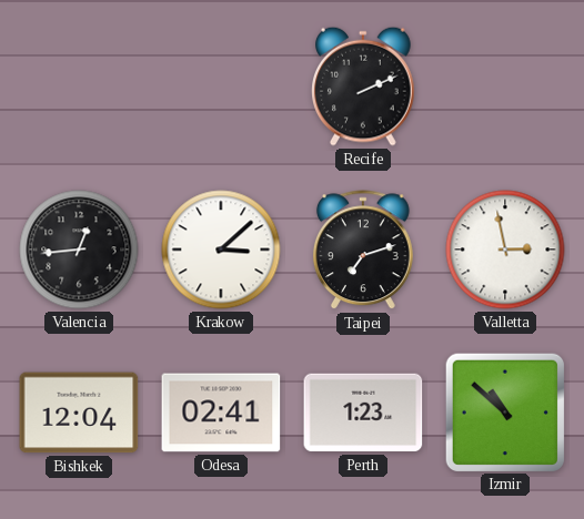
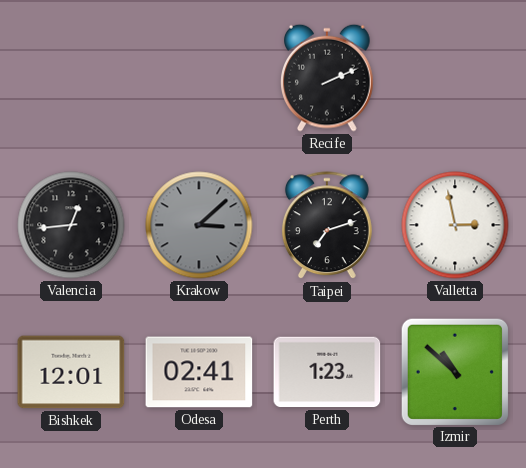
Krakow dial: white -> grey
Bishkek: 12:04 -> 12:01
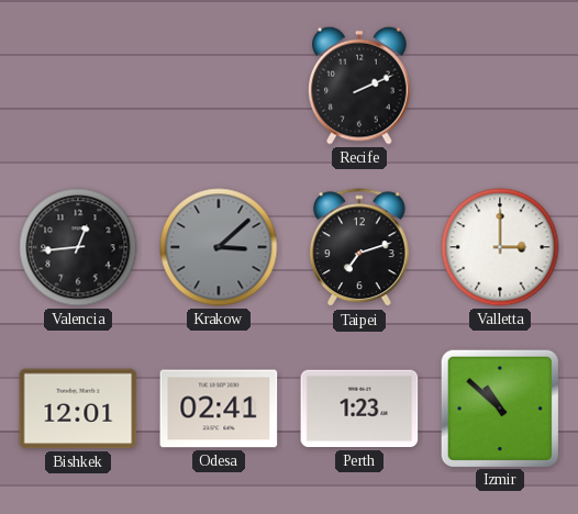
Valletta: 2:58 -> 3:00
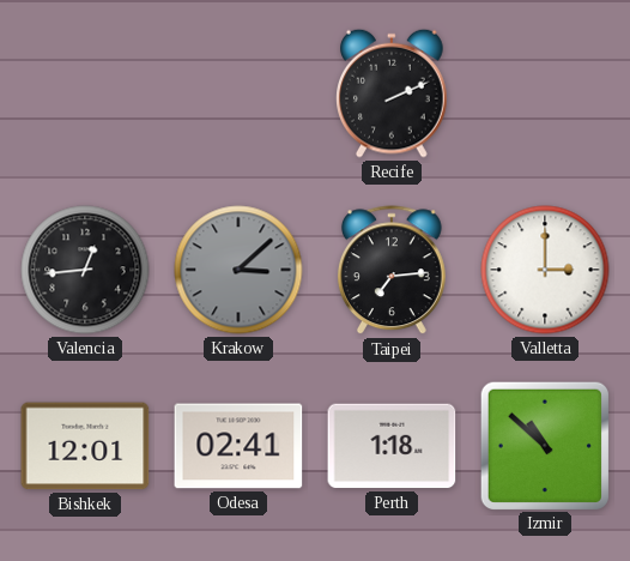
Taipei: 7:12 -> 7:14
Perth: 1:23 -> 1:18
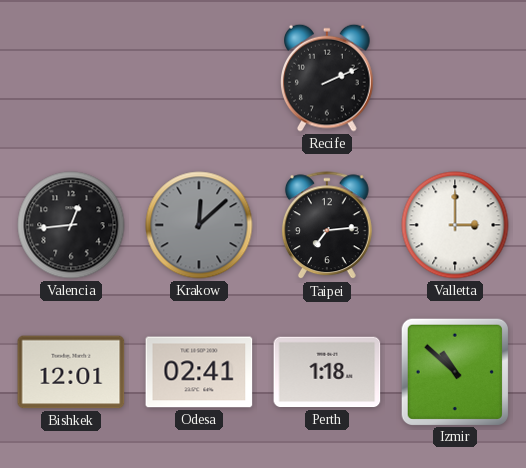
Krakow: 3:08 -> 12:08
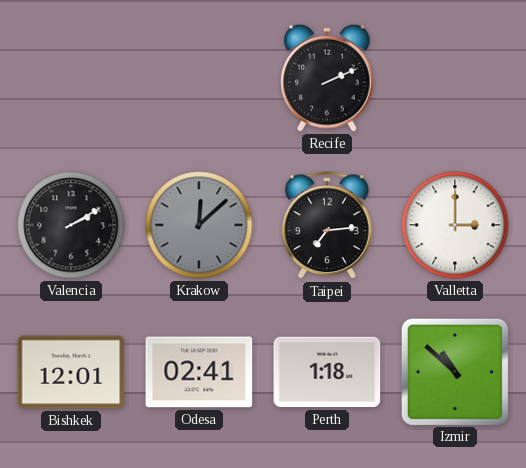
Valencia: 12:44 -> 2:10
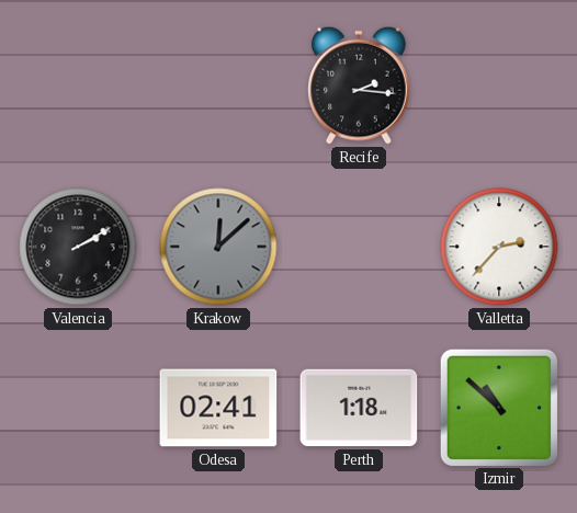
Recife: 2:11 -> 2:16
Taipei: 7:14 -> none
Valletta: 3:00 -> 2:37
Bishkek: 12:01 -> none
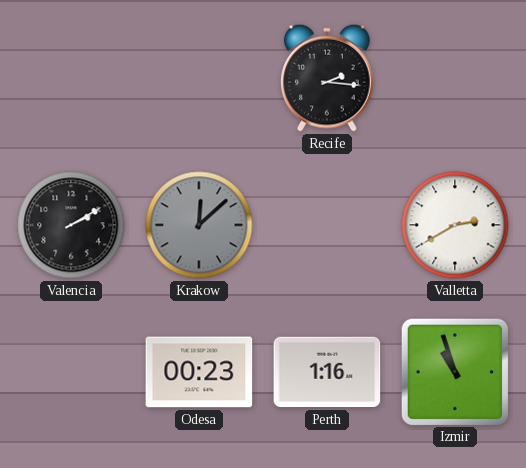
Valletta: 2:37 -> 2:40
Odesa: 02:41 -> 00:23
Perth: 1:18 -> 1:16
Izmir: 10:52 -> 10:57
